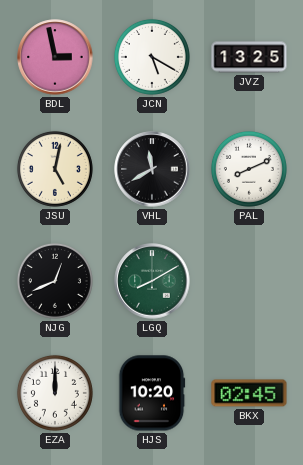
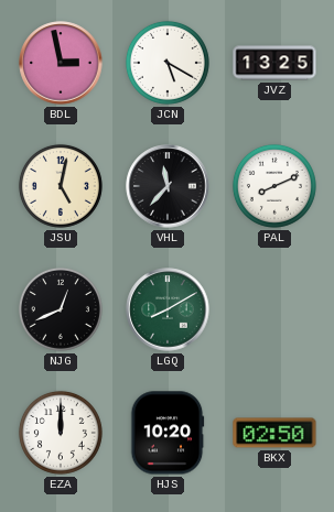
VHL: 11:40 -> 11:37
BKX: 02:45 -> 02:50
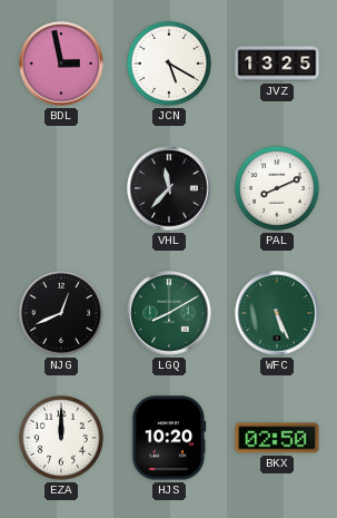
JSU: 5:02 -> none
WFC: none -> 5:26
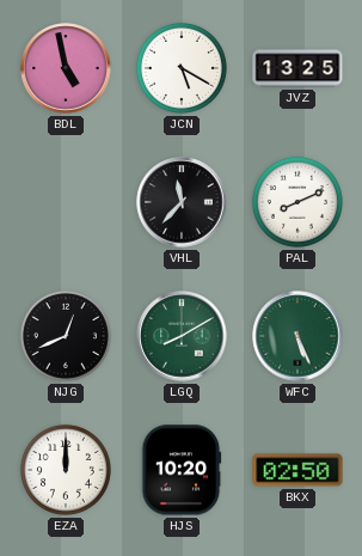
BDL: 2:58 -> 4:58
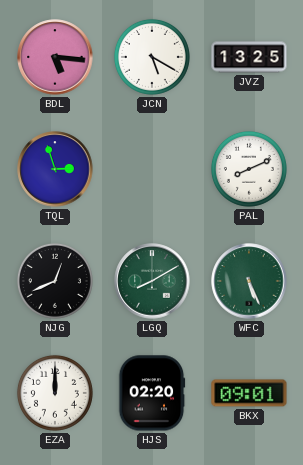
BDL: 4:58 -> 5:16
TQL: none -> 2:57
VHL: 11:37 -> none
HJS: 10:20 -> 02:20
BKX: 02:50 -> 09:01
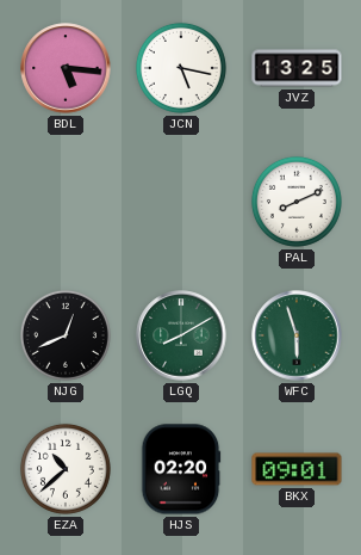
JCN: 5:20 -> 5:17
TQL: 2:57 -> none
WFC: 5:26 -> 5:57
EZA: 12:00 -> 10:38
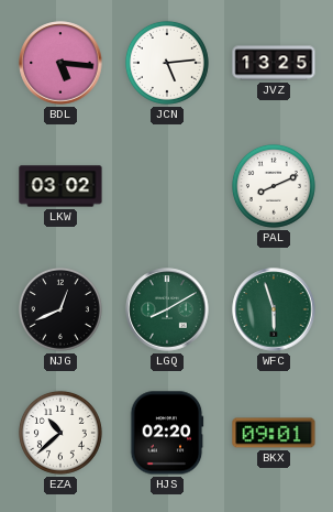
JCN: 5:17 -> 5:14
LKW: none -> 03:02
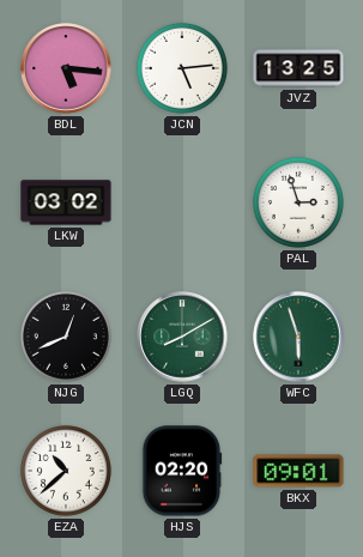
PAL: 8:11 -> 2:57
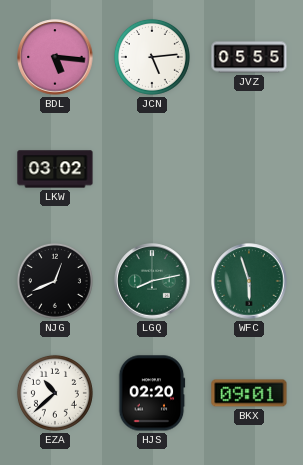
JVZ: 13:25 -> 05:55
PAL: 2:57 -> none
LGQ: 8:10 -> 8:13
